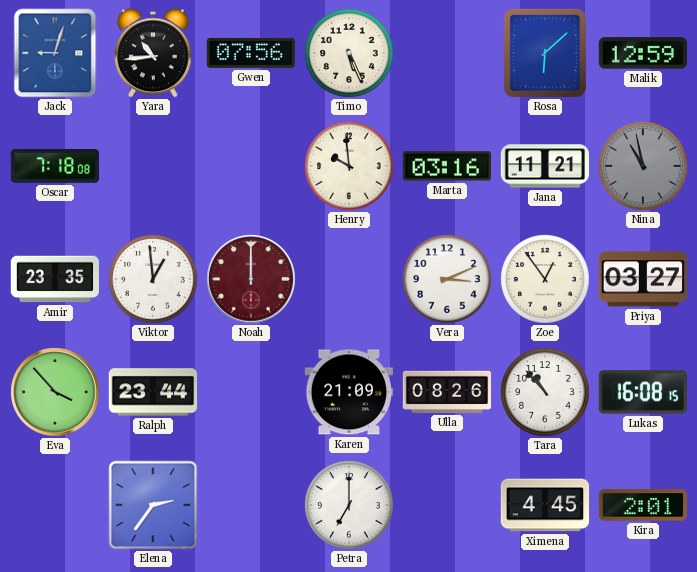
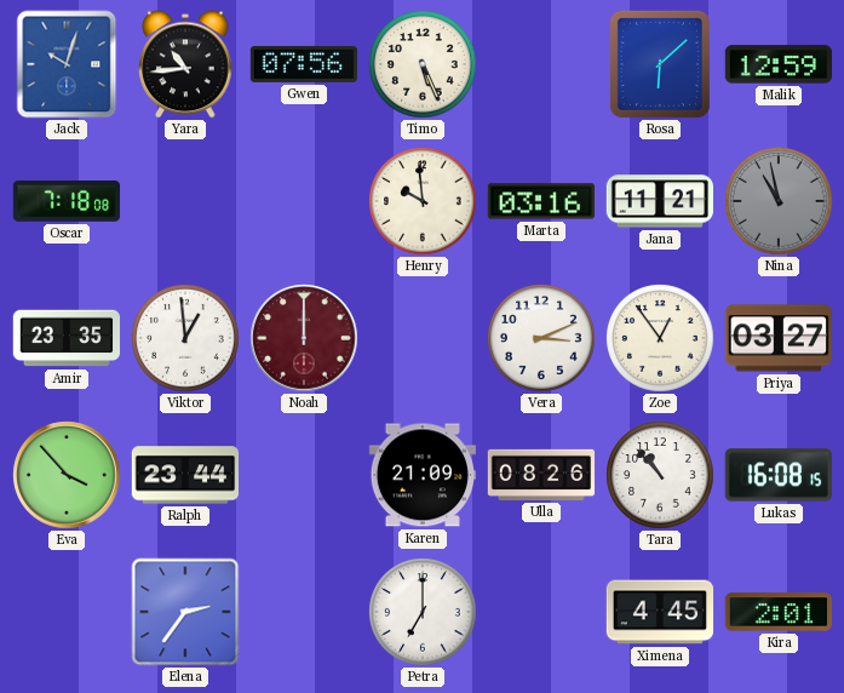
Jack: 9:03 -> 10:03
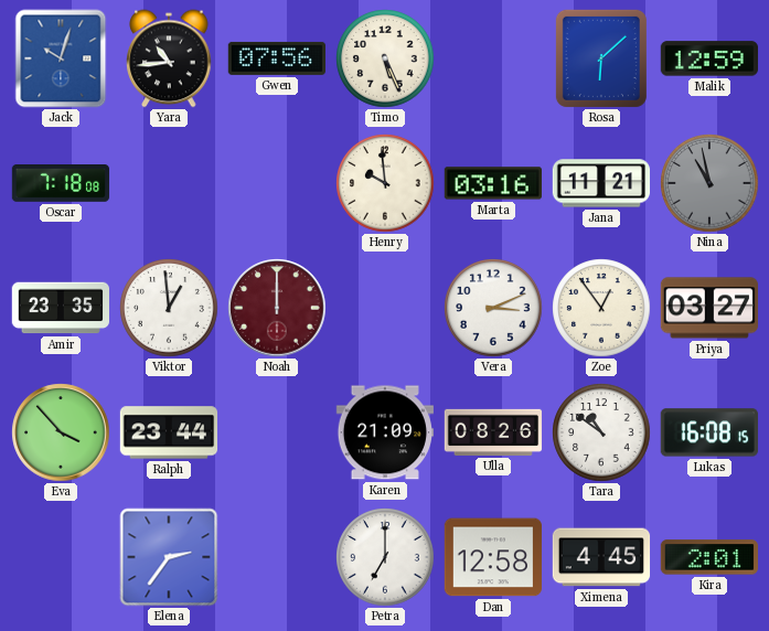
Tara: 10:53 -> 10:51
Dan: none -> 12:58
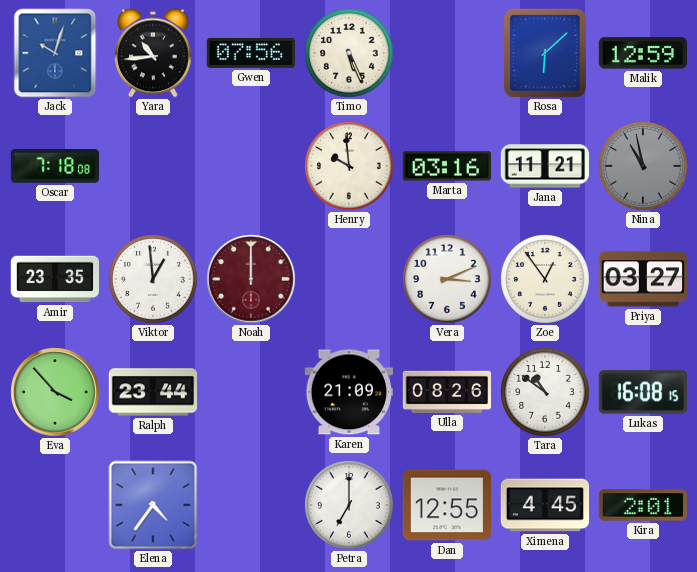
Elena: 2:36 -> 4:36
Dan: 12:58 -> 12:55
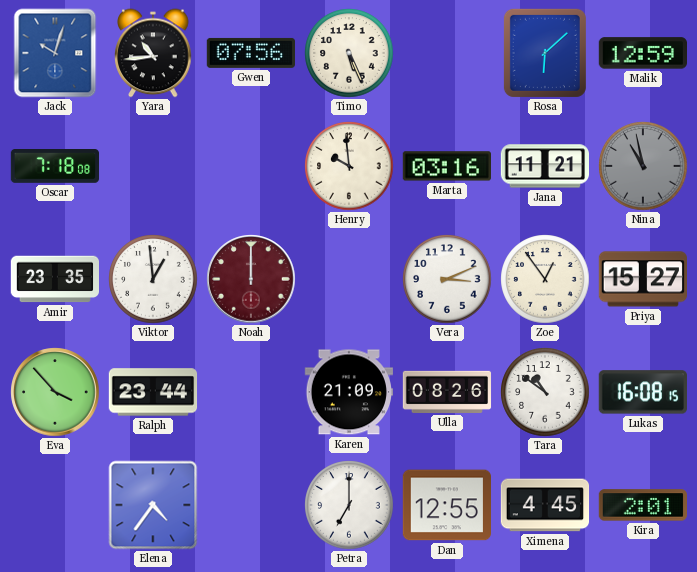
Priya: 03:27 -> 15:27
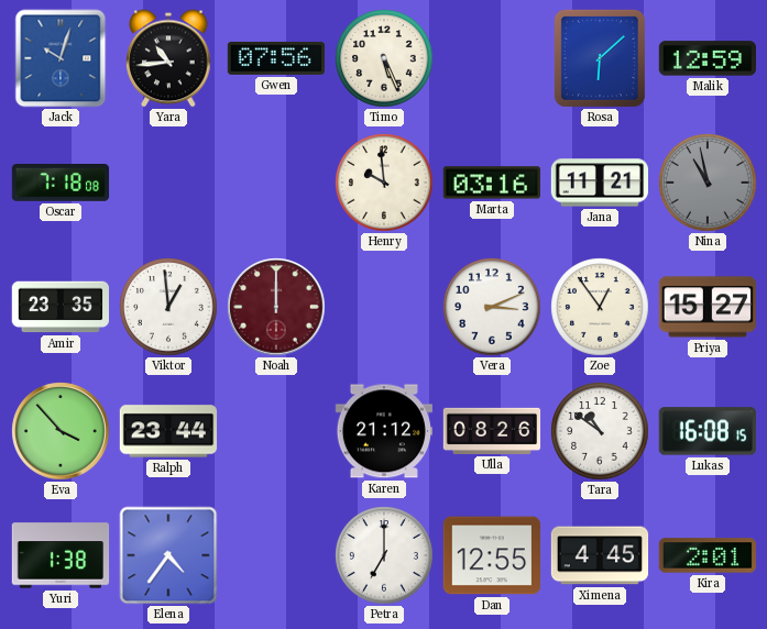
Karen: 21:09 -> 21:12
Yuri: none -> 1:38
